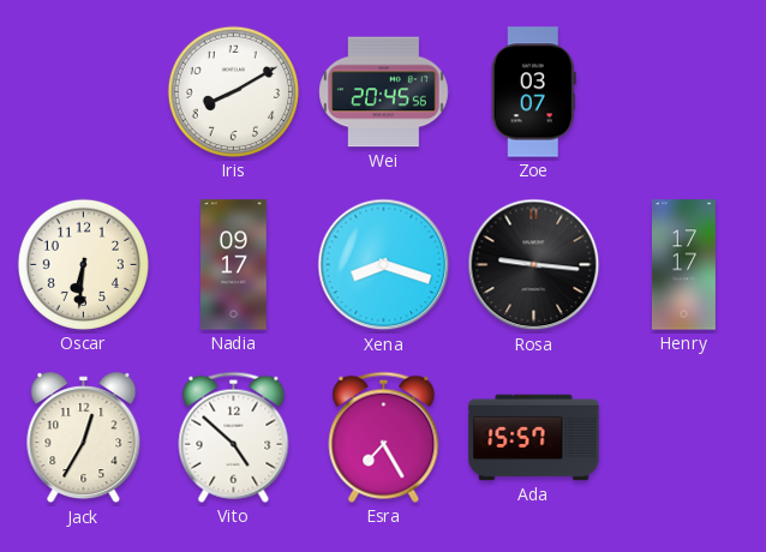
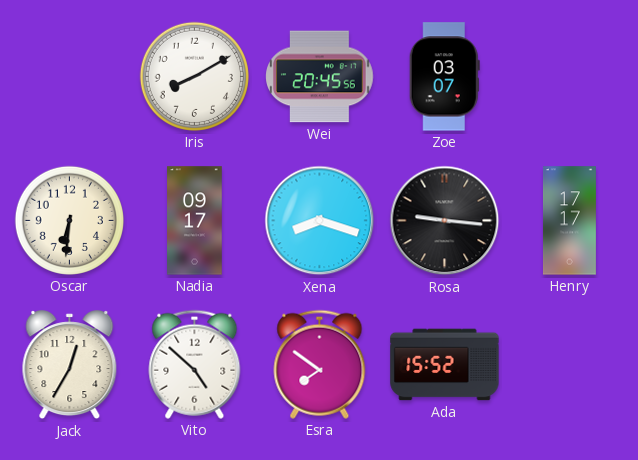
Esra: 7:25 -> 7:51
Ada: 15:57 -> 15:52
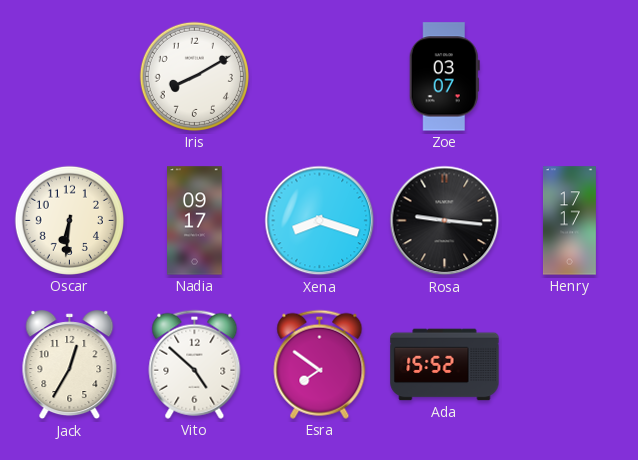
Wei: 20:45 -> none
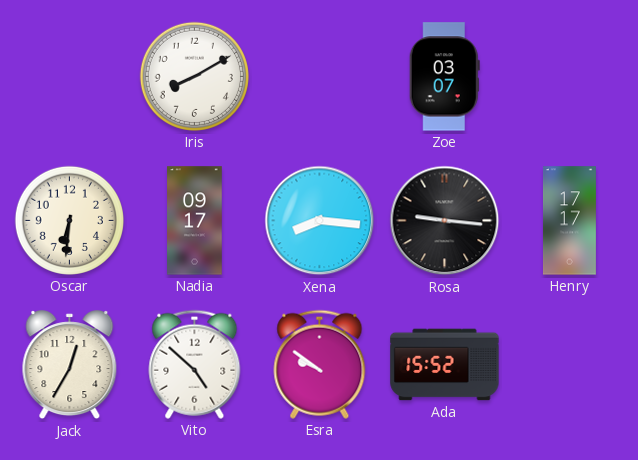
Xena: 8:18 -> 8:16
Esra: 7:51 -> 9:51
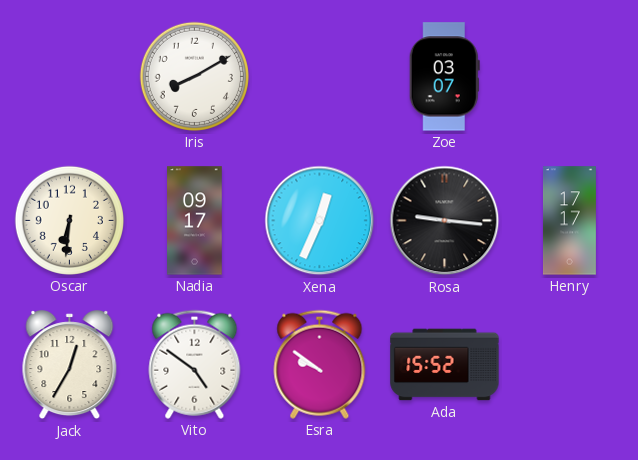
Xena: 8:16 -> 12:34
Vito: 4:52 -> 4:51
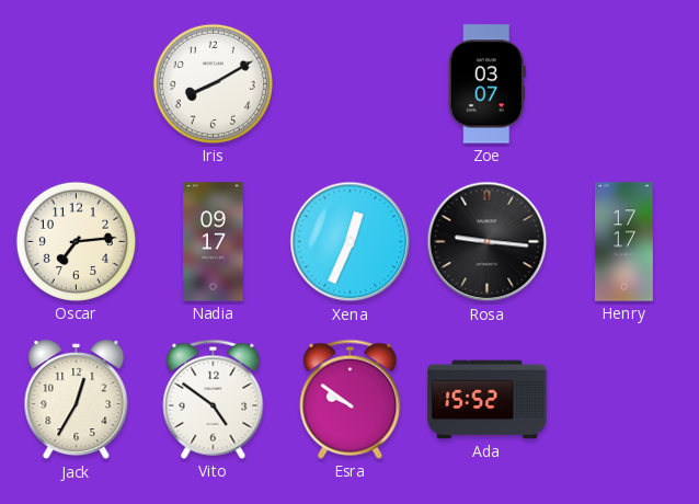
Oscar: 6:31 -> 7:14
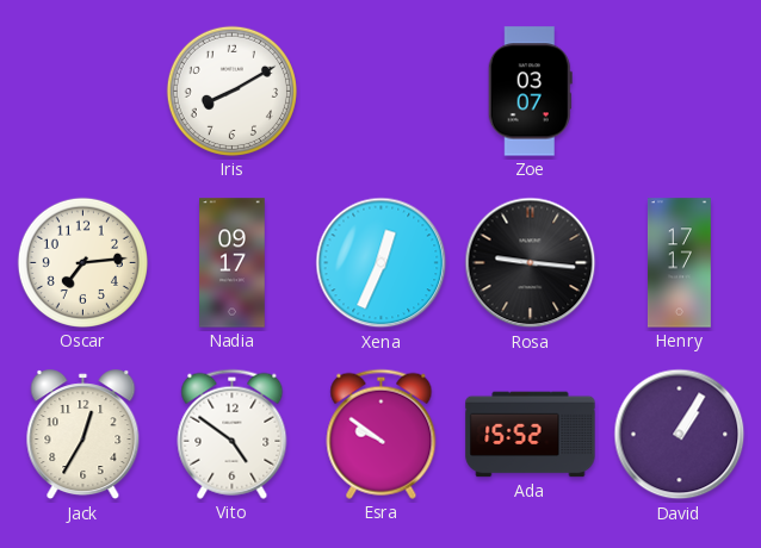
David: none -> 1:05
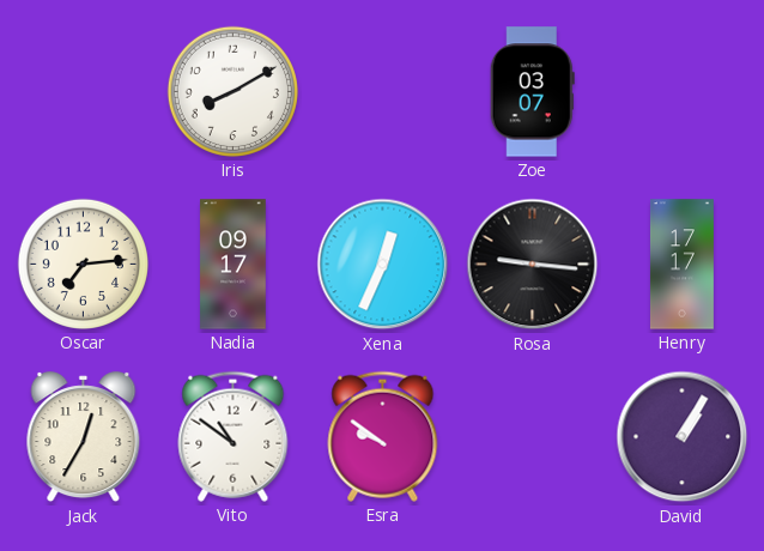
Vito: 4:51 -> 10:51
Ada: 15:52 -> none
